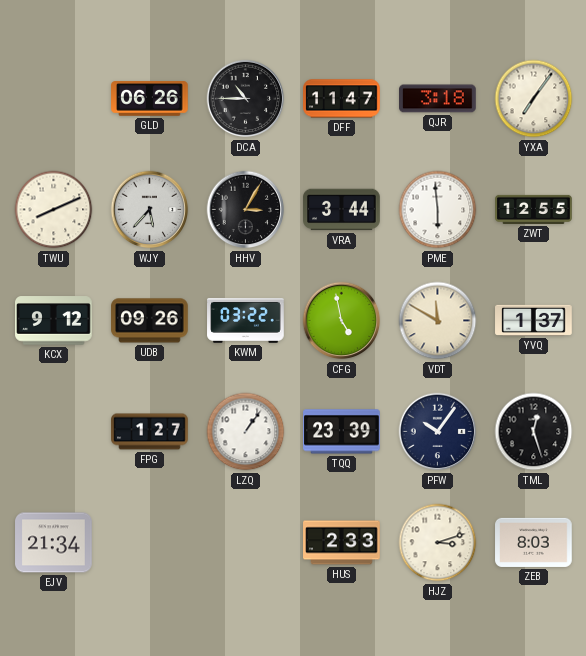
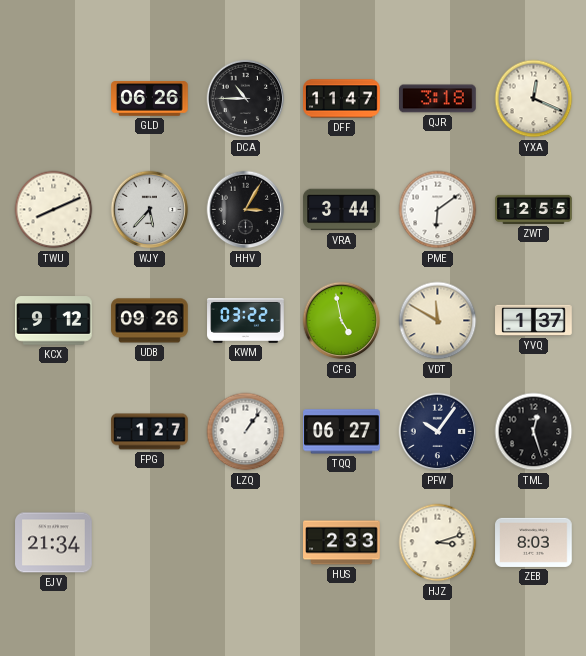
YXA: 7:06 -> 12:19
PME: 5:59 -> 6:09
TQQ: 23:39 -> 06:27
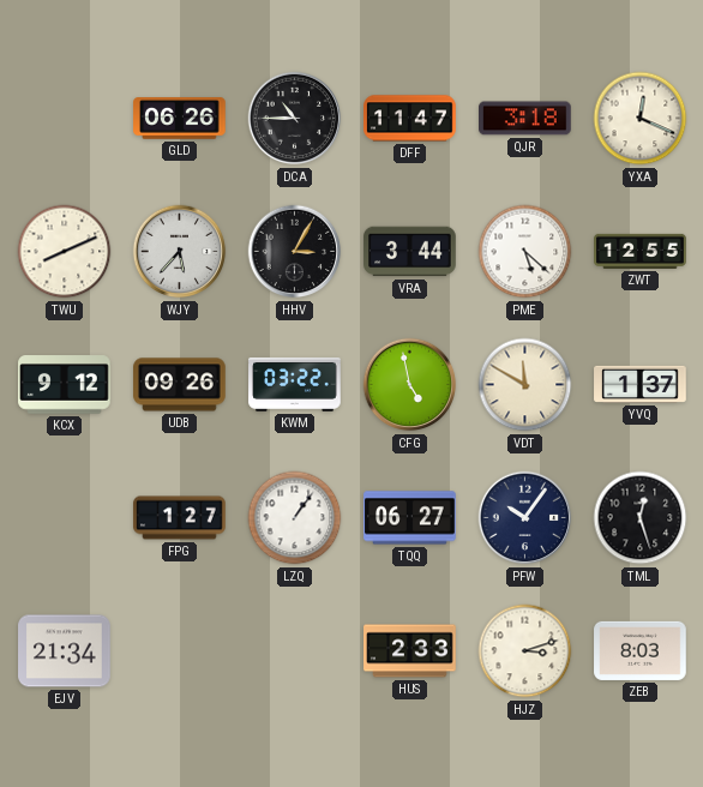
PME: 6:09 -> 5:22
